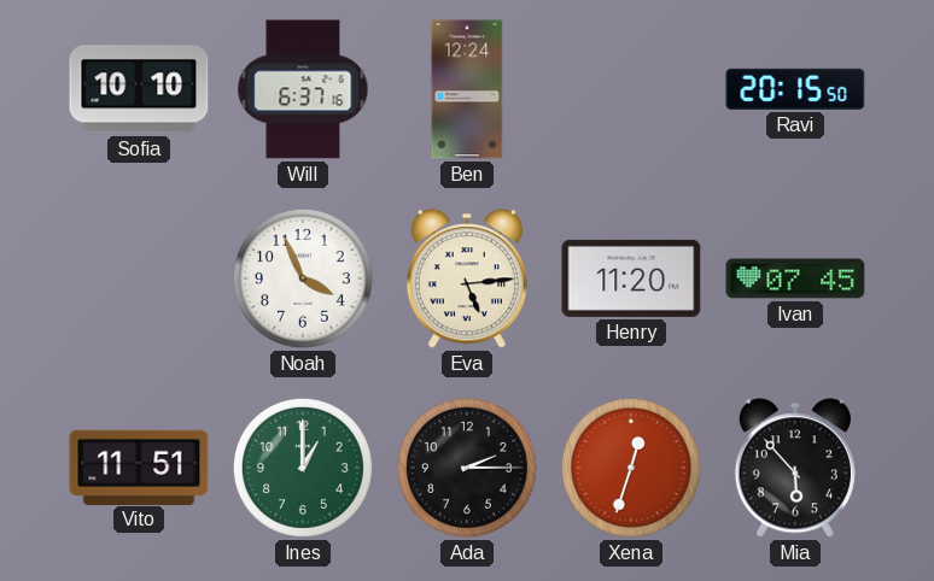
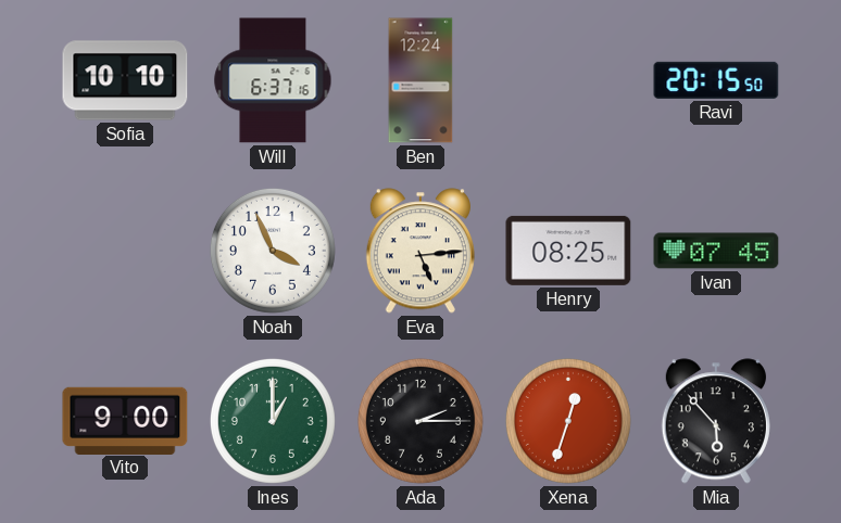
Henry: 11:20 -> 08:25
Vito: 11:51 -> 9:00
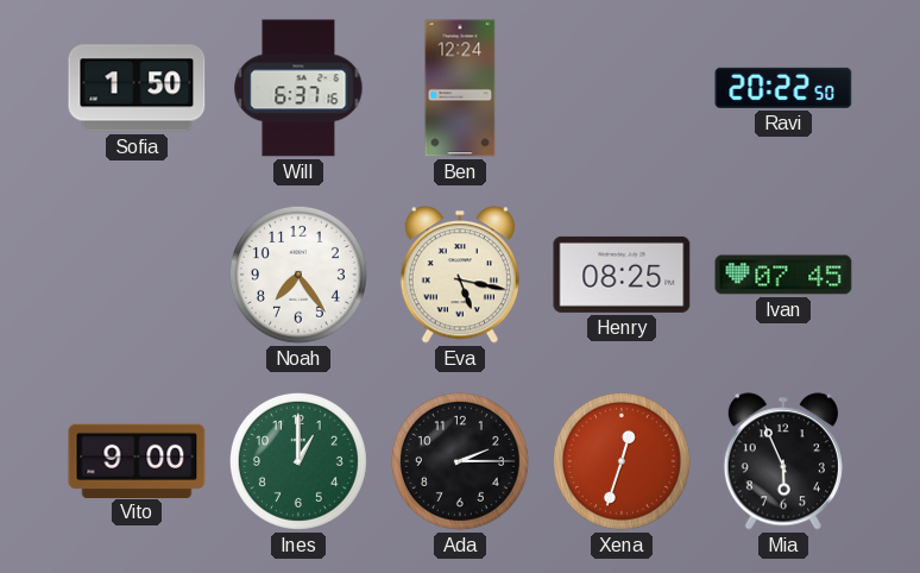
Sofia: 10:10 -> 1:50
Ravi: 20:15 -> 20:22
Noah: 3:56 -> 7:24
Eva: 5:14 -> 5:17
Mia: 5:53 -> 5:56
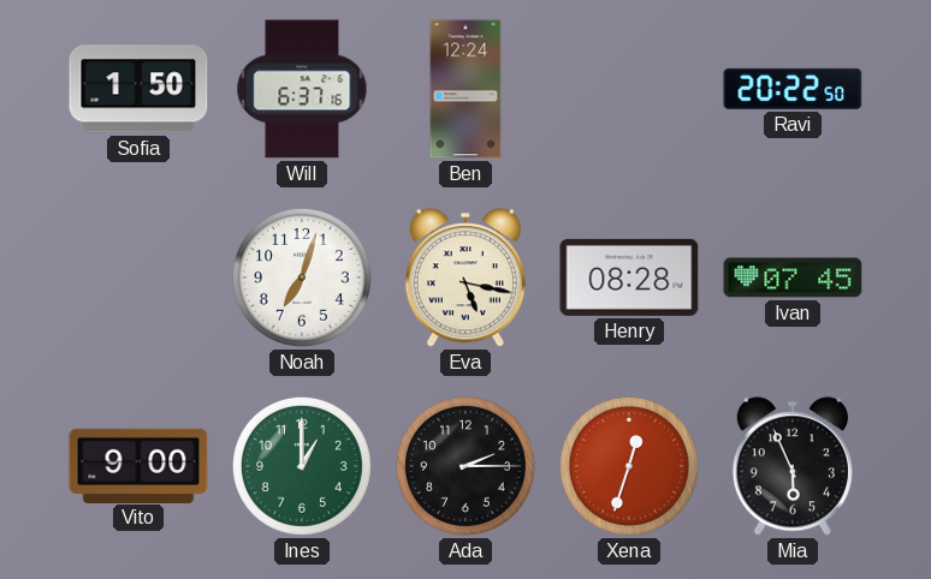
Noah: 7:24 -> 7:03
Henry: 08:25 -> 08:28
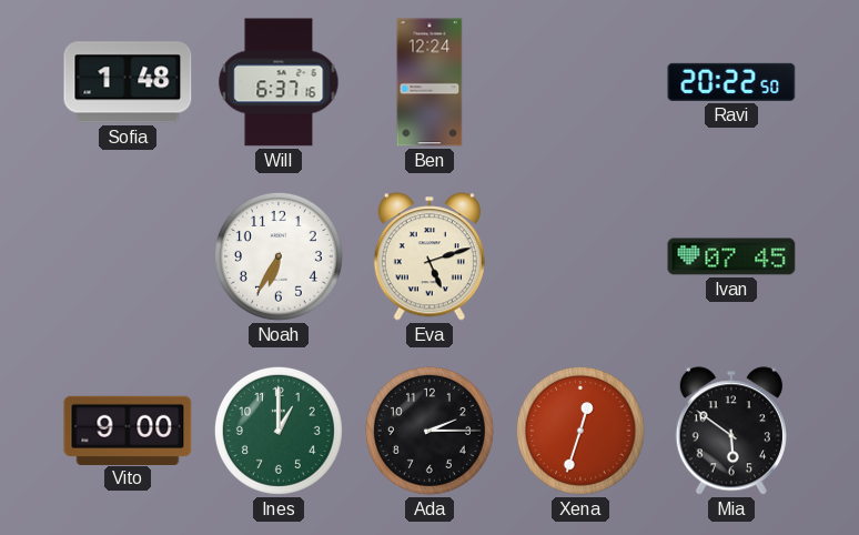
Sofia: 1:50 -> 1:48
Noah: 7:03 -> 6:35
Eva: 5:17 -> 5:12
Henry: 08:28 -> none
Mia: 5:56 -> 5:51
